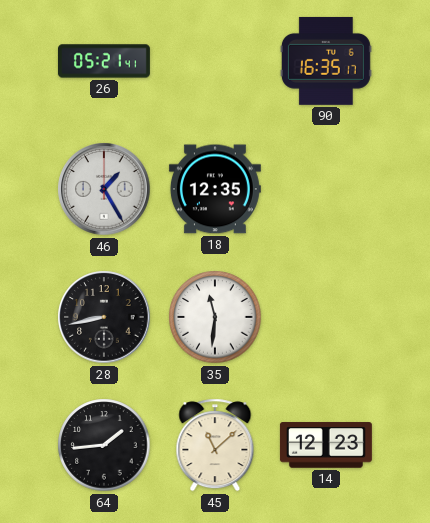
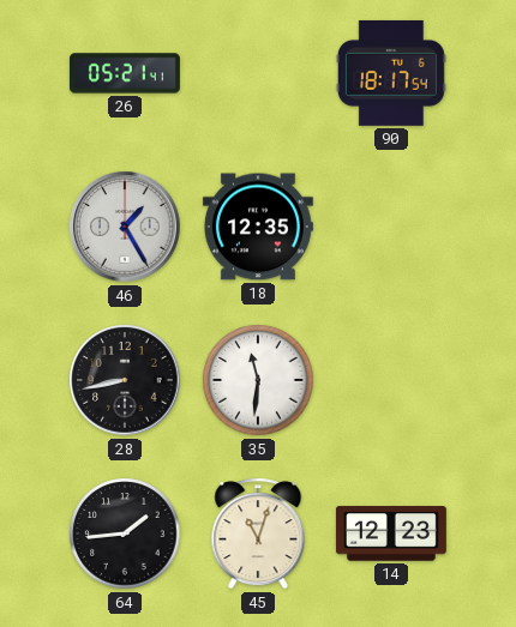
90: 16:35 -> 18:17
45: 11:08 -> 11:03
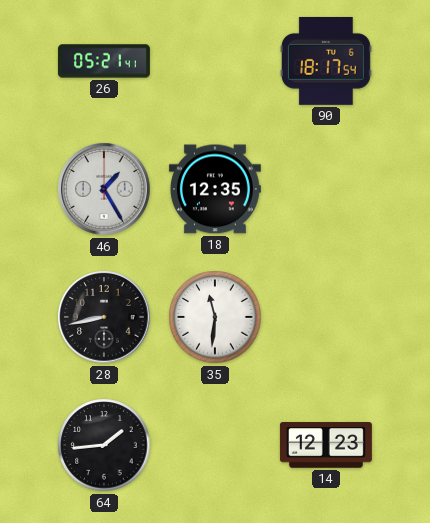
45: 11:03 -> none
